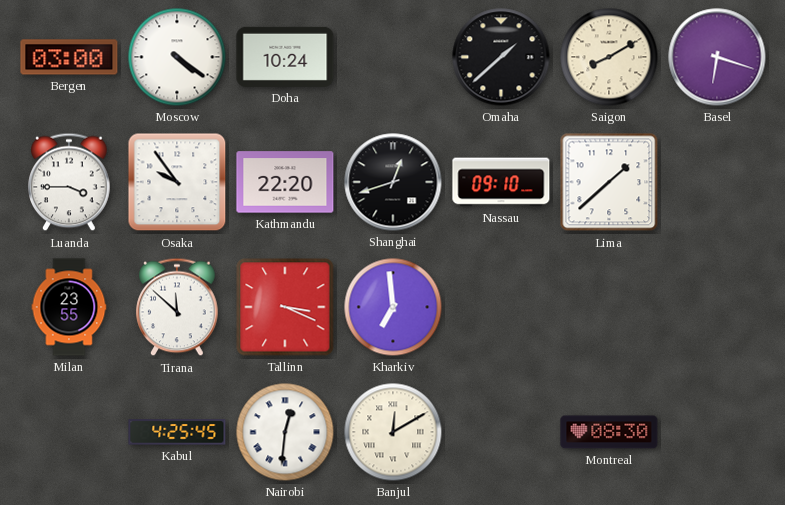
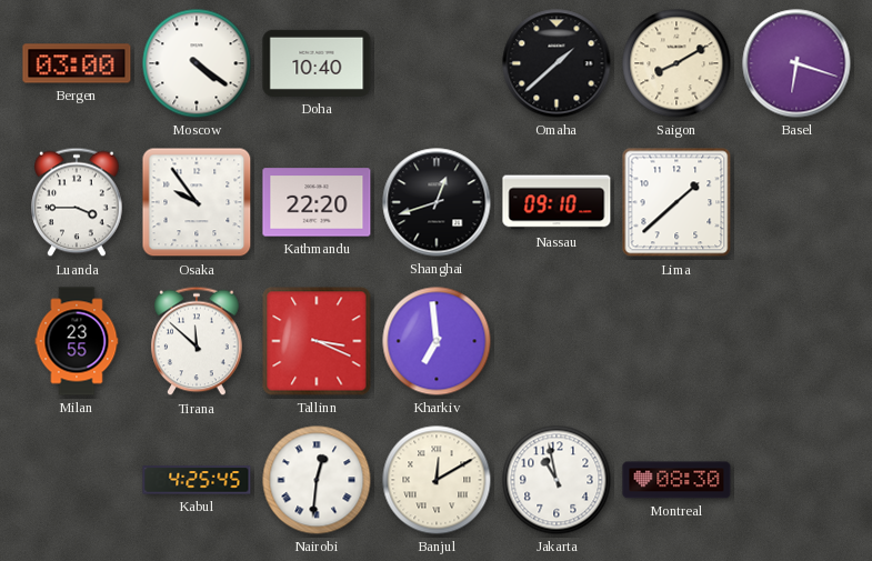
Doha: 10:24 -> 10:40
Jakarta: none -> 10:58
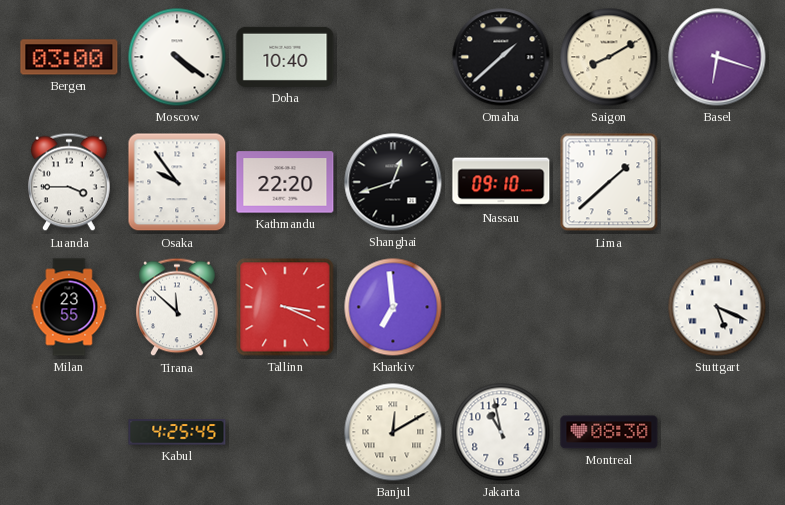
Stuttgart: none -> 5:19
Nairobi: 12:31 -> none
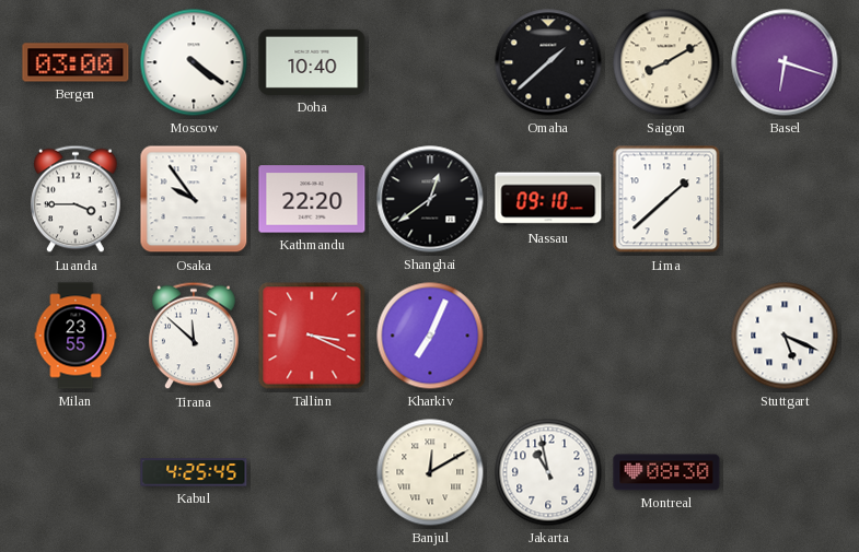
Shanghai: 12:42 -> 12:39
Kharkiv: 6:59 -> 7:04
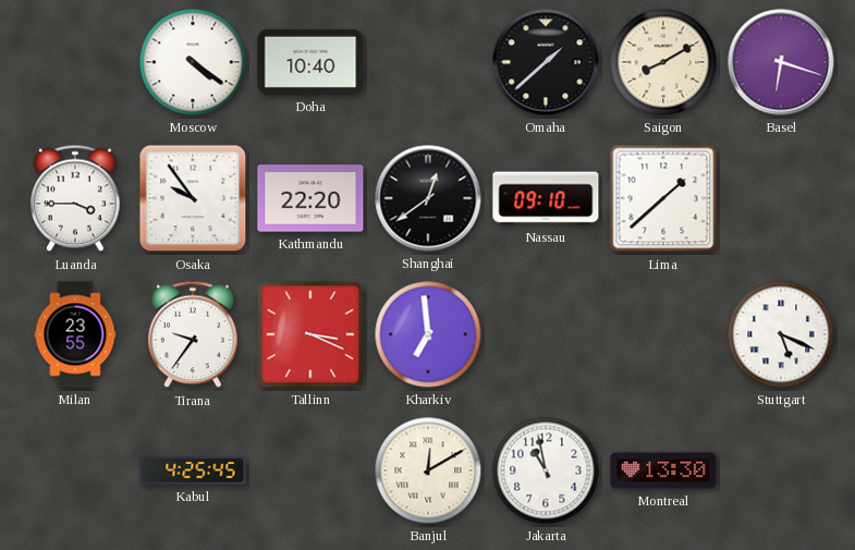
Bergen: 03:00 -> none
Tirana: 11:52 -> 9:36
Kharkiv: 7:04 -> 6:59
Montreal: 08:30 -> 13:30
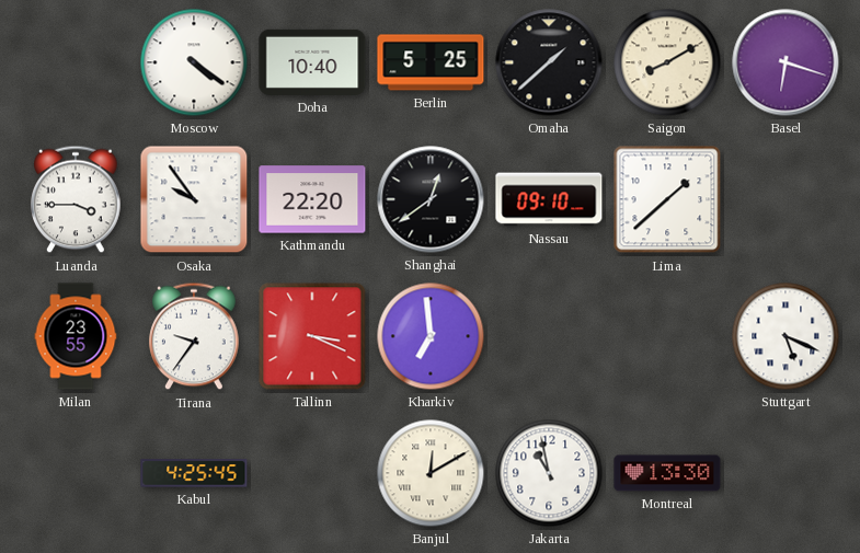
Berlin: none -> 5:25
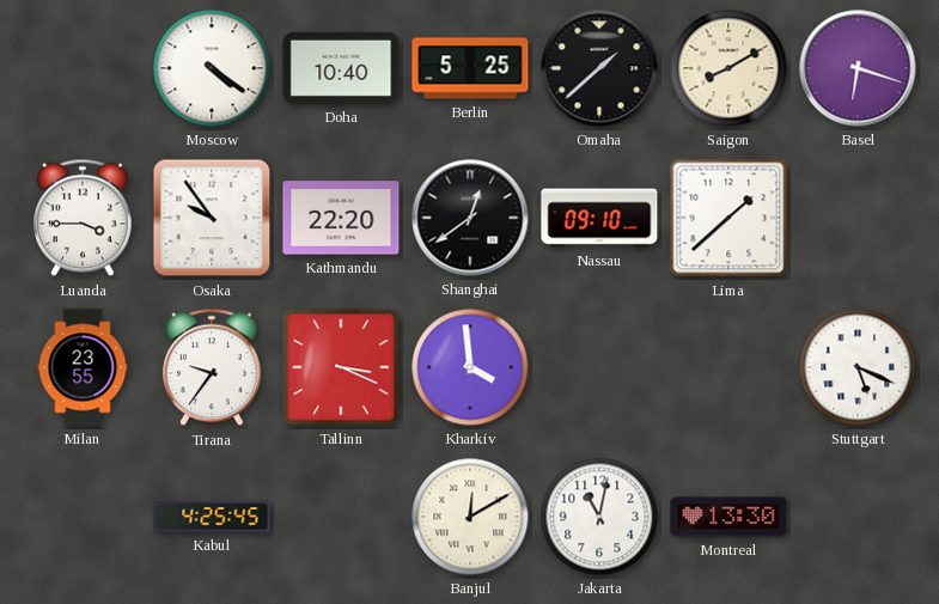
Kharkiv: 6:59 -> 3:59
Jakarta: 10:58 -> 11:02
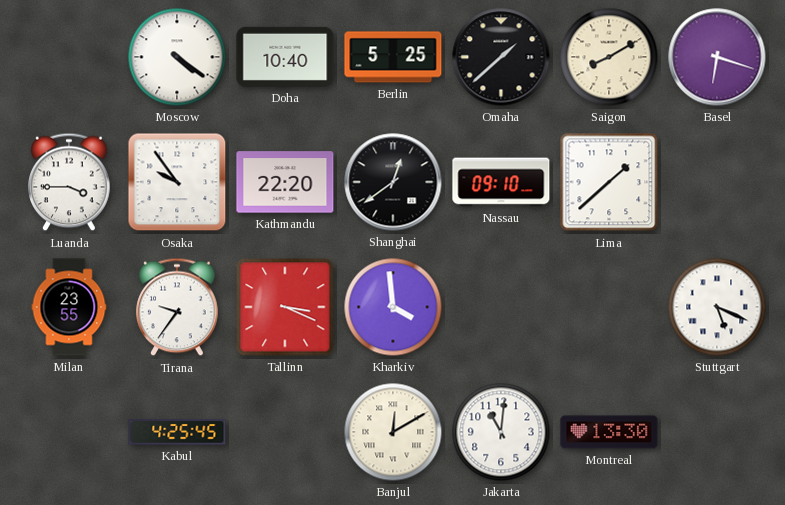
Jakarta: 11:02 -> 11:01
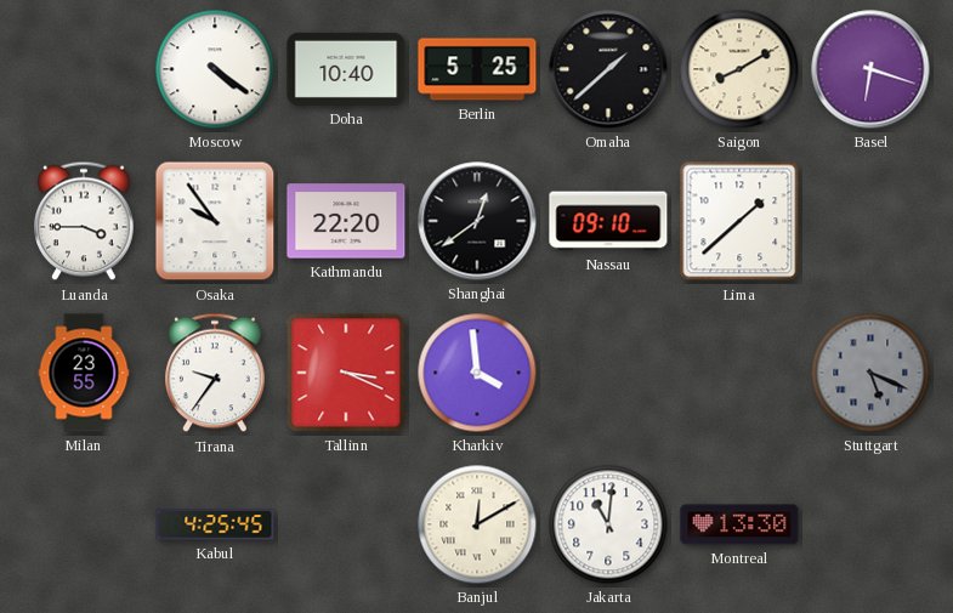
Stuttgart dial: white -> grey
